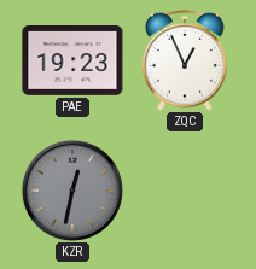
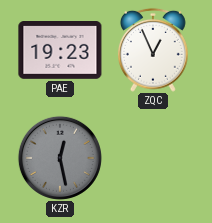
KZR: 12:32 -> 12:28
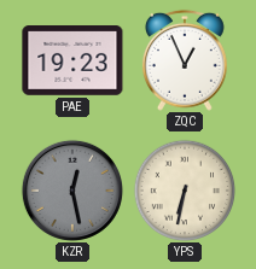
YPS: none -> 6:32
